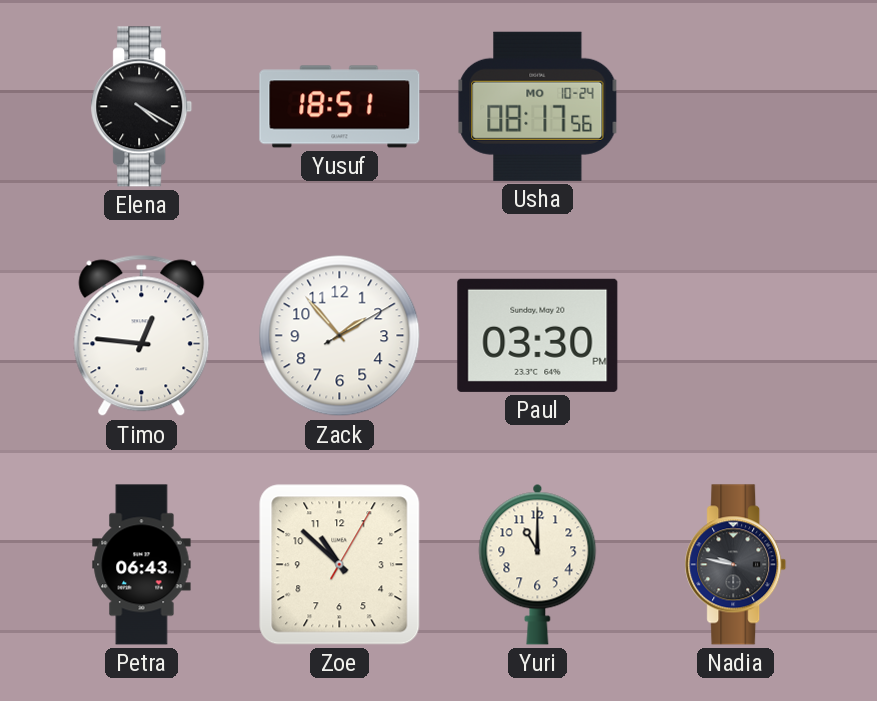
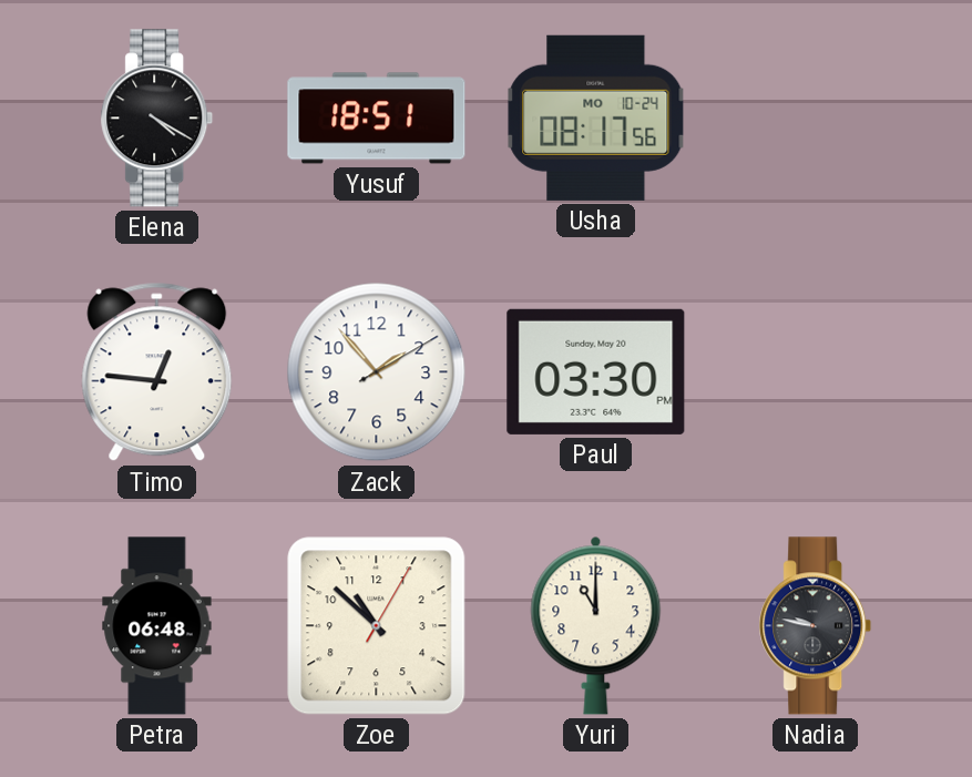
Petra: 06:43 -> 06:48
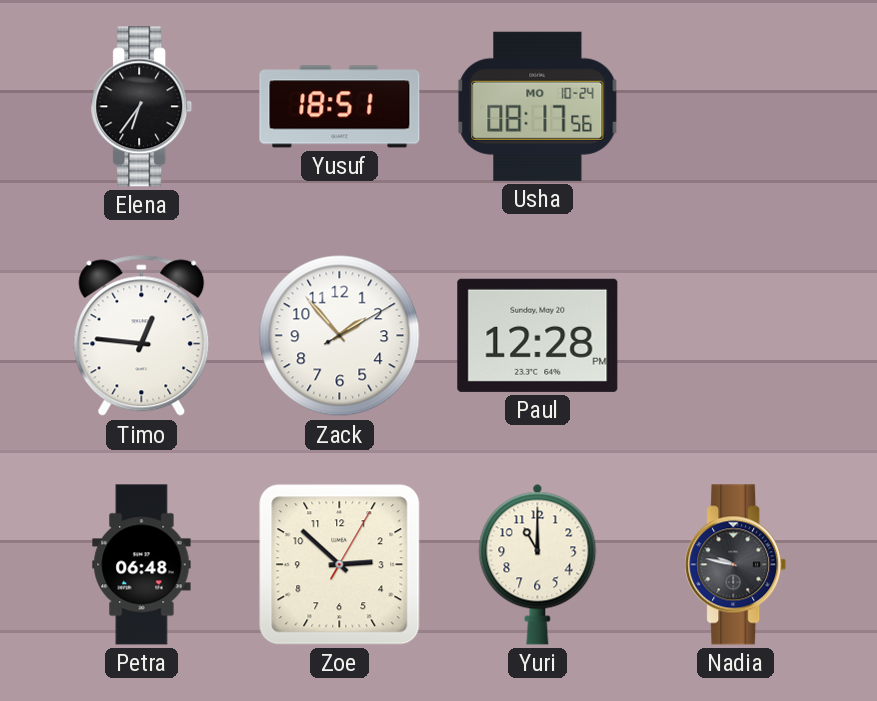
Elena: 4:20 -> 6:36
Paul: 03:30 -> 12:28
Zoe: 10:52 -> 2:52
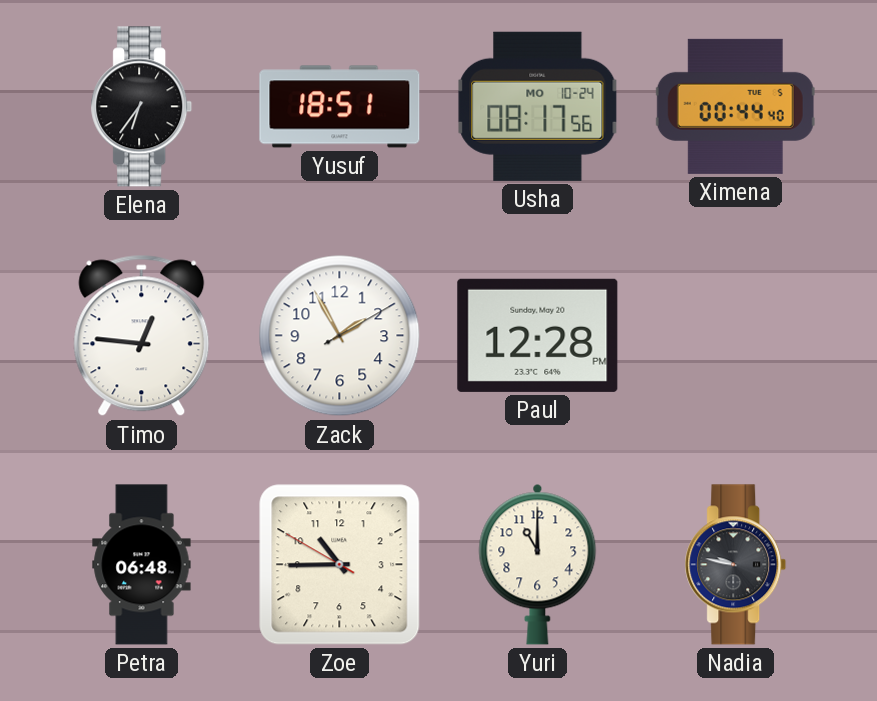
Ximena: none -> 00:44
Zack: 1:53 -> 1:55
Zoe: 2:52 -> 10:44
